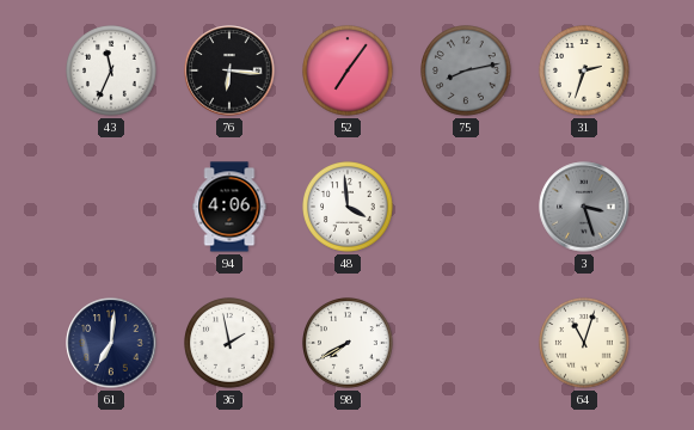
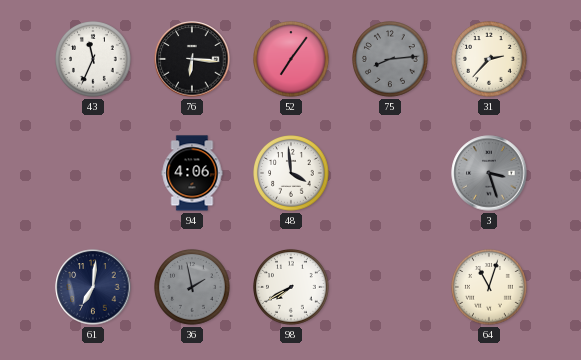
75: 8:13 -> 8:14
31: 2:33 -> 2:37
36 dial: white -> grey
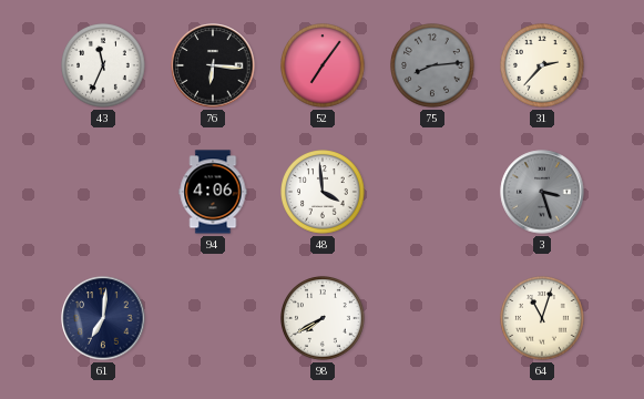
36: 1:58 -> none
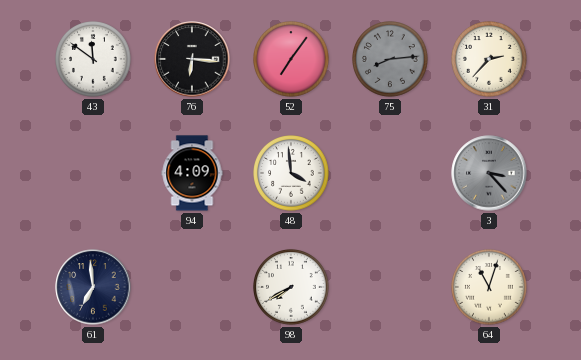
43: 11:34 -> 11:51
94: 4:06 -> 4:09
3: 3:27 -> 3:23
61: 7:01 -> 6:59
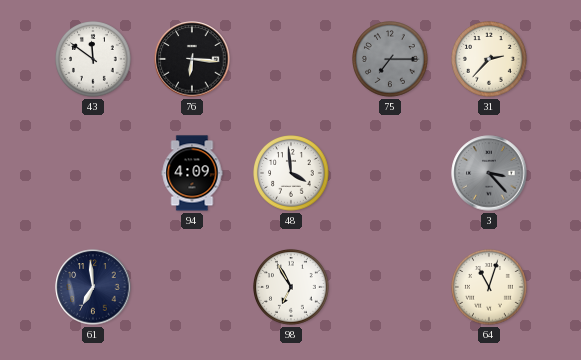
52: 7:06 -> none
75: 8:14 -> 7:15
98: 7:40 -> 6:55
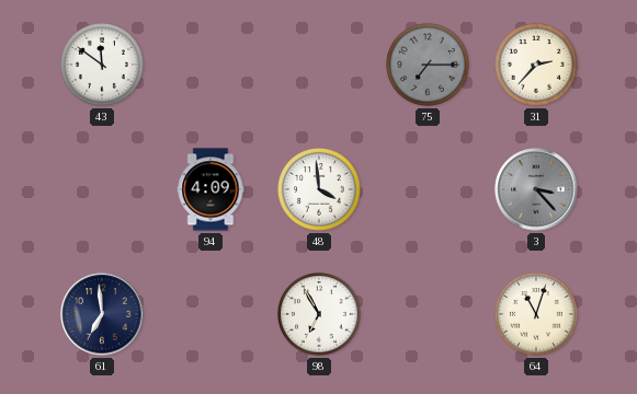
76: 6:16 -> none
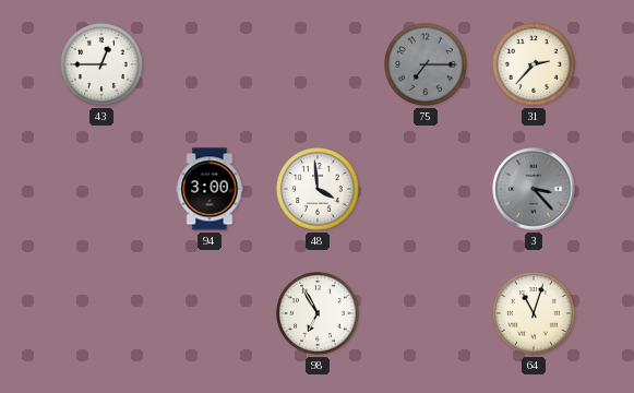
43: 11:51 -> 12:45
94: 4:09 -> 3:00
61: 6:59 -> none
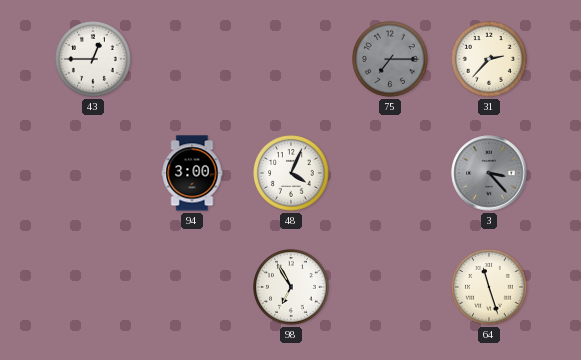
48: 3:59 -> 4:04
64: 11:03 -> 11:27
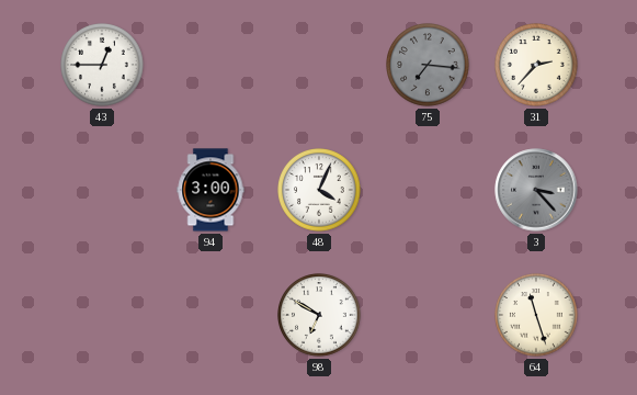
75: 7:15 -> 7:16
98: 6:55 -> 6:50
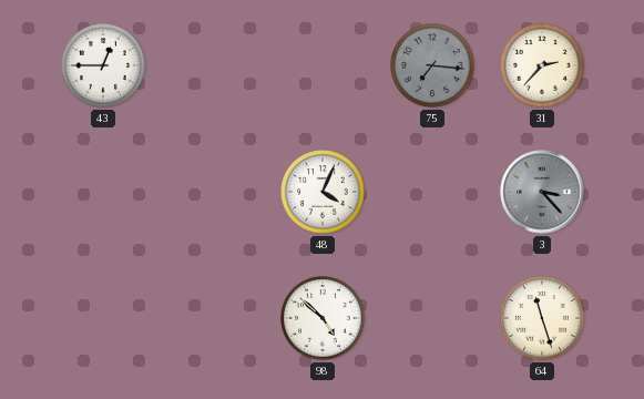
94: 3:00 -> none
98: 6:50 -> 4:52
